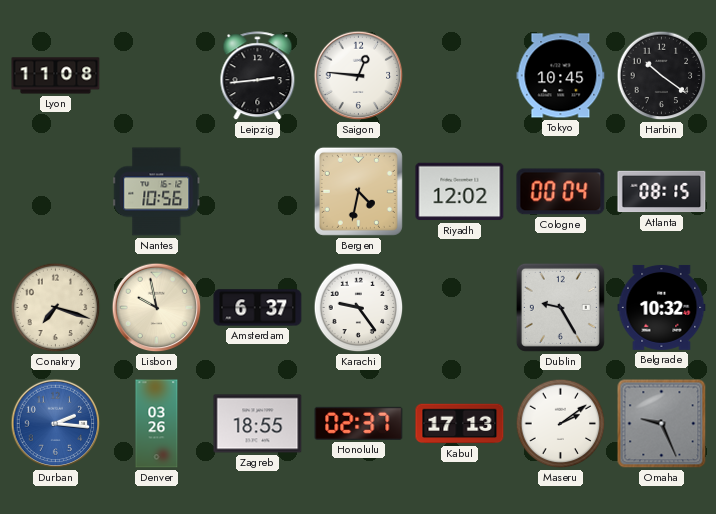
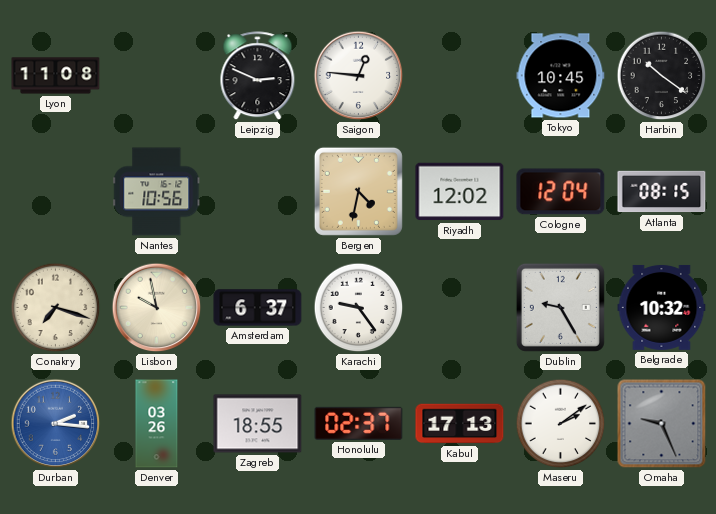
Leipzig: 2:44 -> 2:49
Cologne: 00:04 -> 12:04
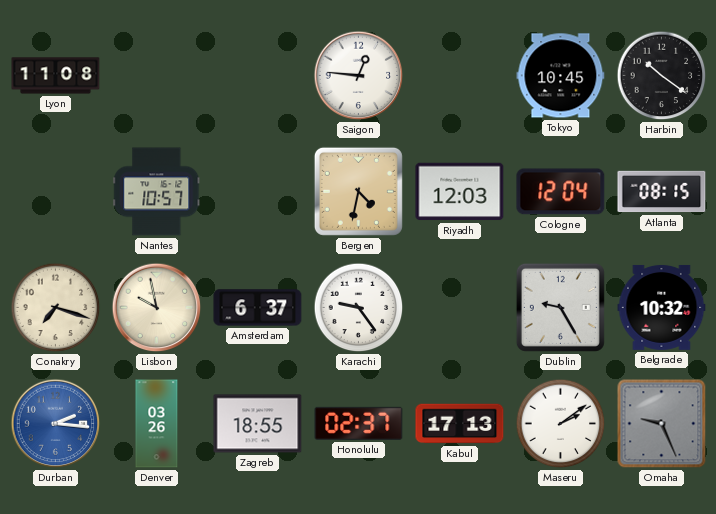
Leipzig: 2:49 -> none
Nantes: 10:56 -> 10:57
Riyadh: 12:02 -> 12:03
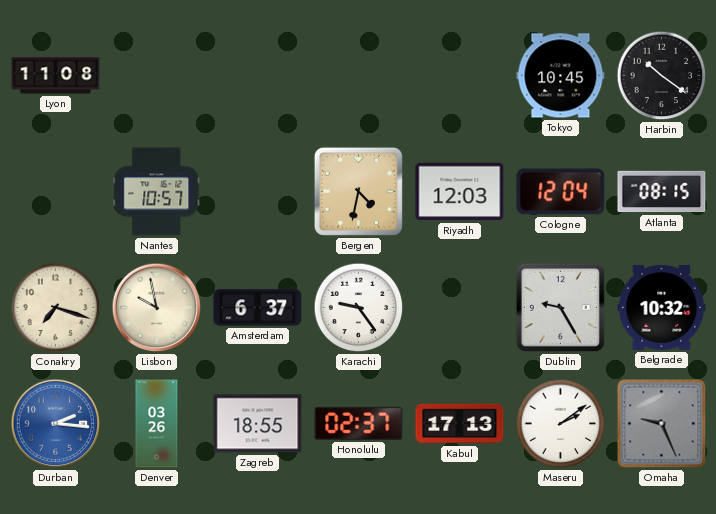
Saigon: 12:46 -> none
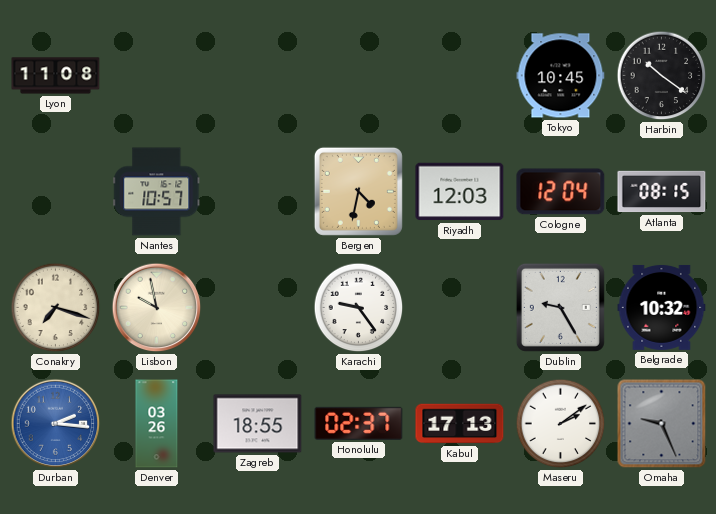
Amsterdam: 6:37 -> none
